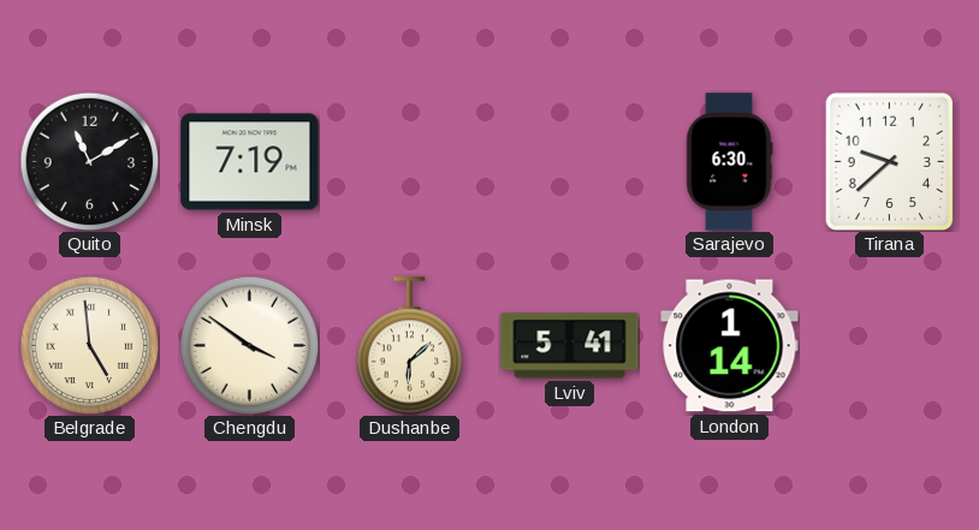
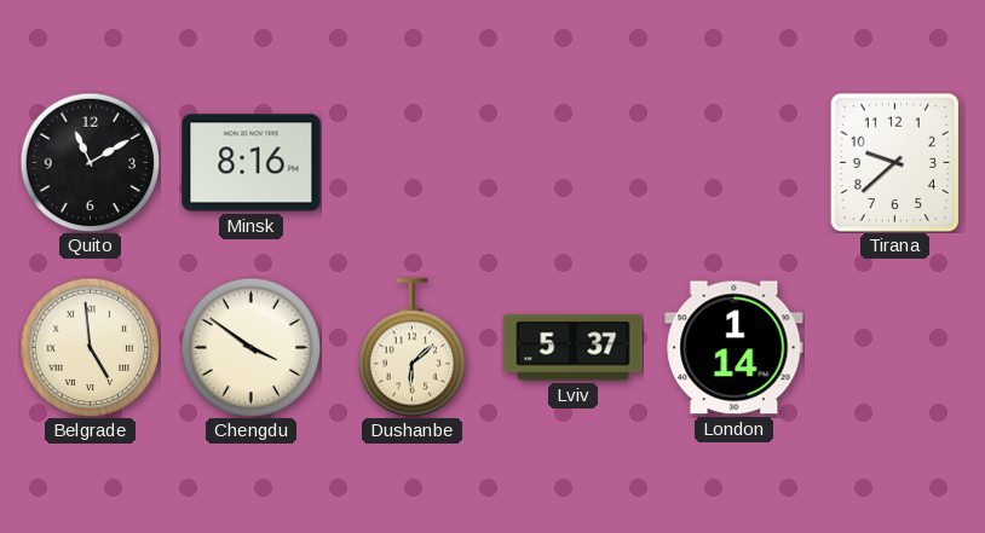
Minsk: 7:19 -> 8:16
Sarajevo: 6:30 -> none
Lviv: 5:41 -> 5:37
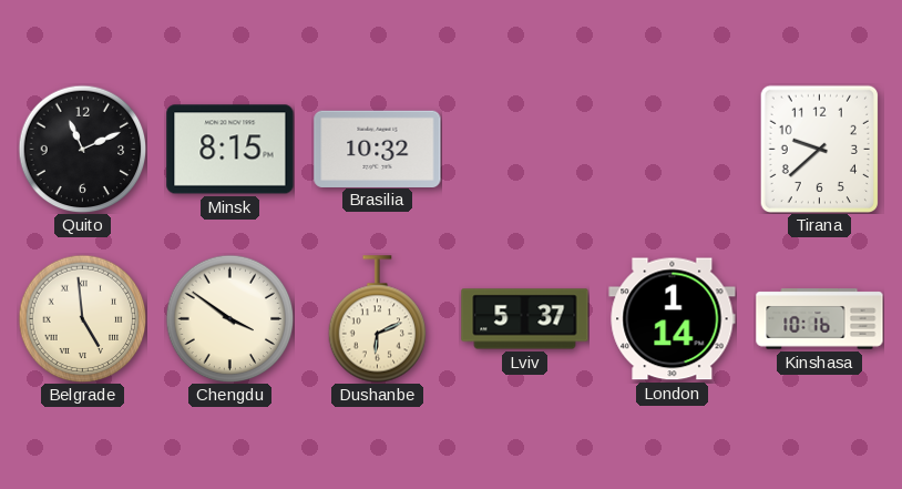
Quito: 11:10 -> 11:11
Minsk: 8:16 -> 8:15
Brasilia: none -> 10:32
Dushanbe: 6:08 -> 6:11
Kinshasa: none -> 10:16
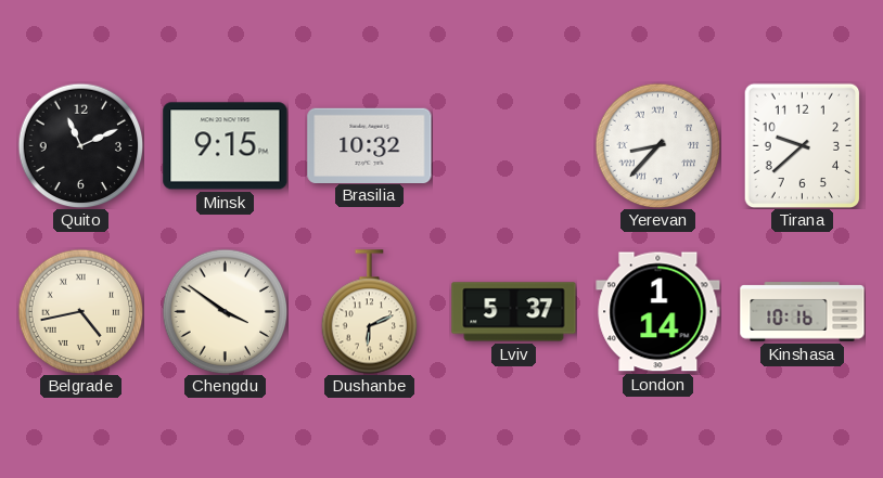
Minsk: 8:15 -> 9:15
Yerevan: none -> 8:37
Belgrade: 4:59 -> 4:43
